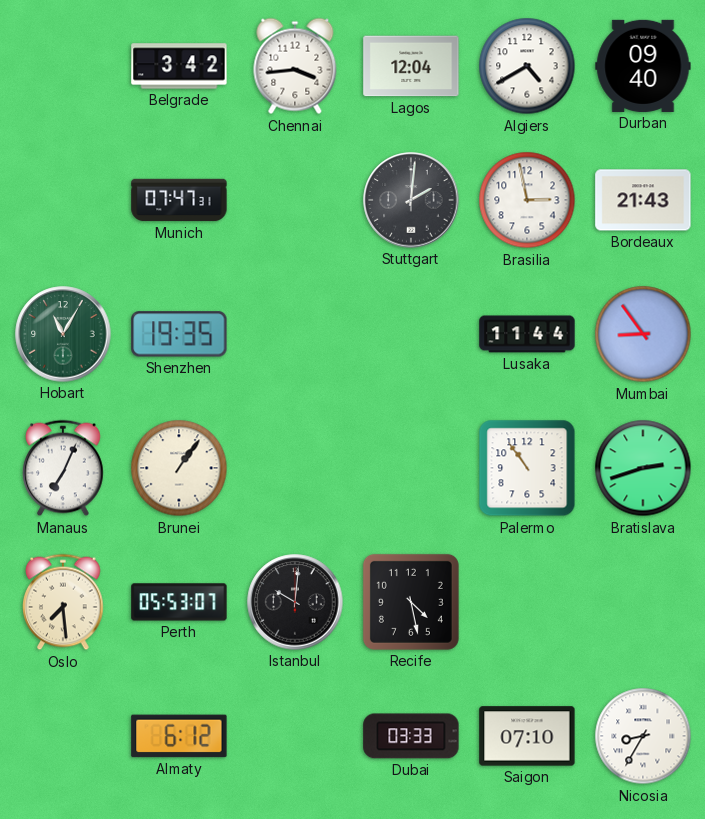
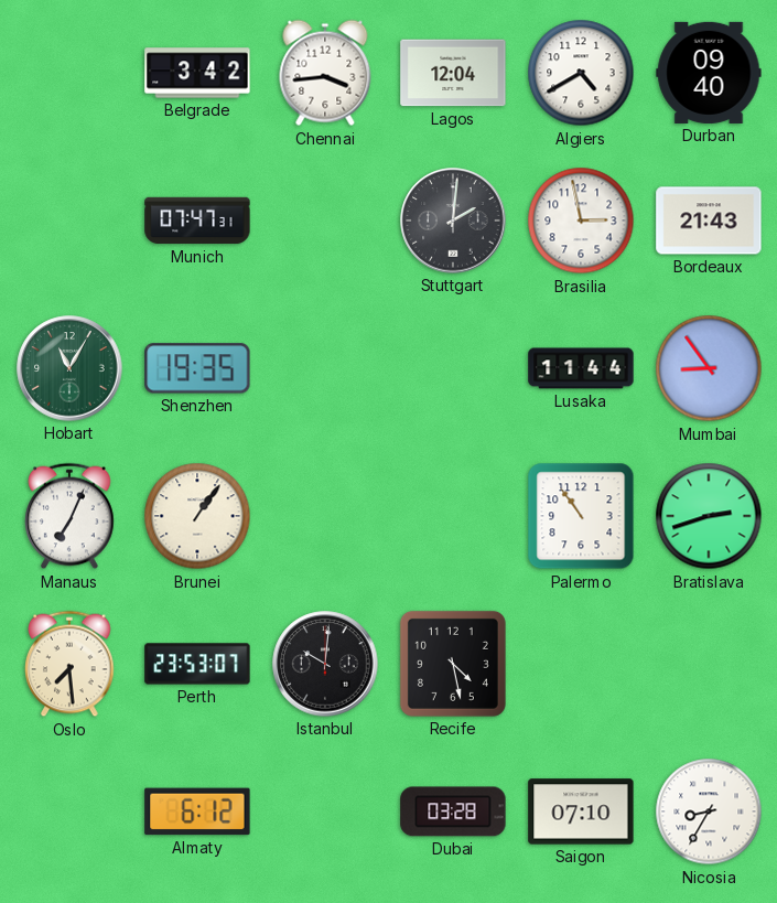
Perth: 05:53 -> 23:53
Dubai: 03:33 -> 03:28
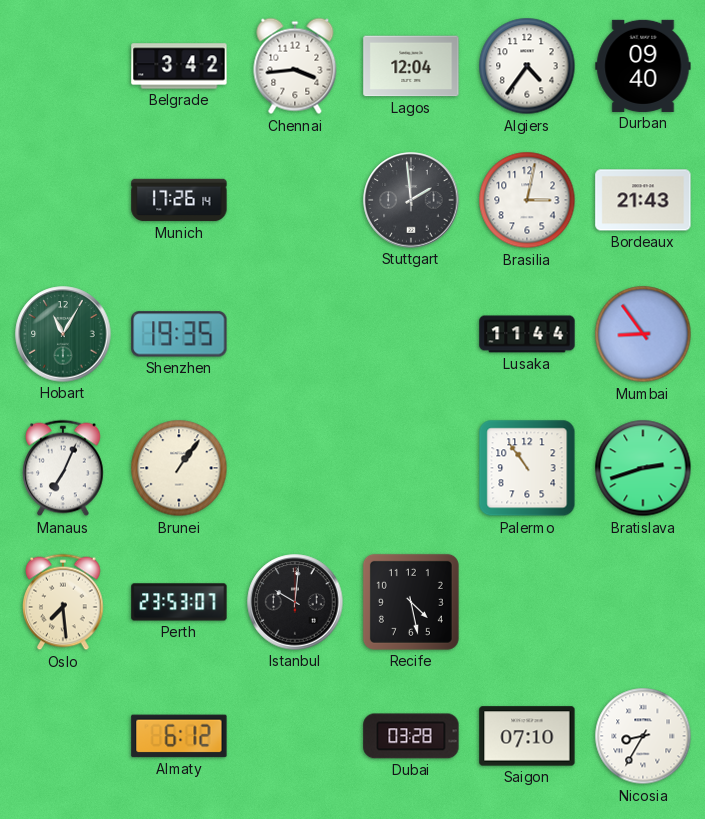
Algiers: 4:40 -> 4:36
Munich: 07:47 -> 17:26
Stuttgart: 2:01 -> 1:59
Brasilia: 2:58 -> 3:02
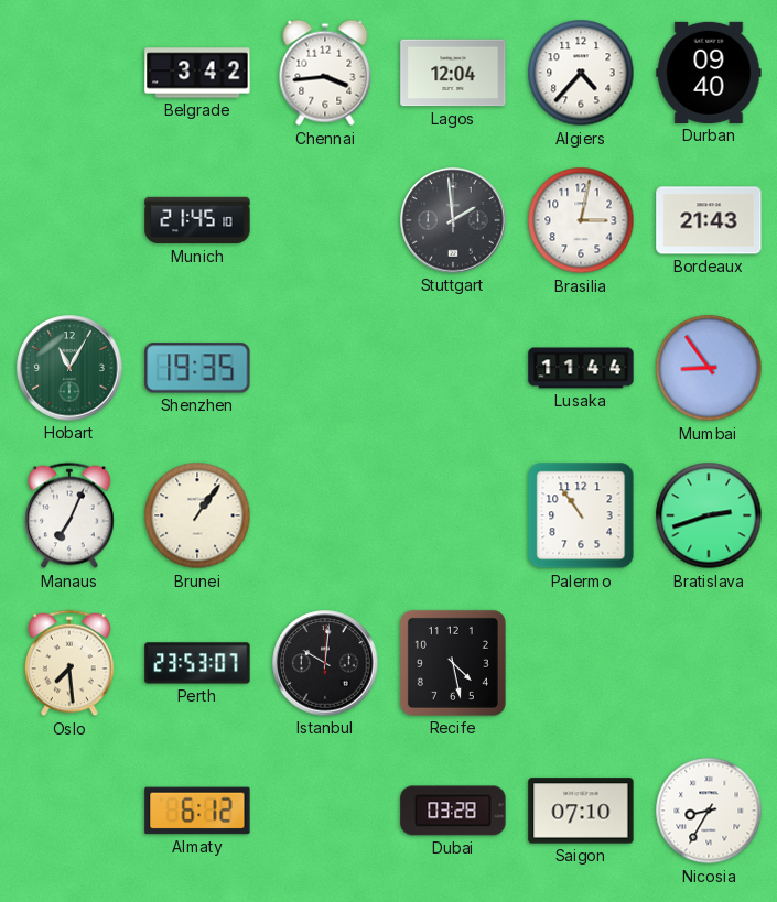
Algiers: 4:36 -> 4:37
Munich: 17:26 -> 21:45
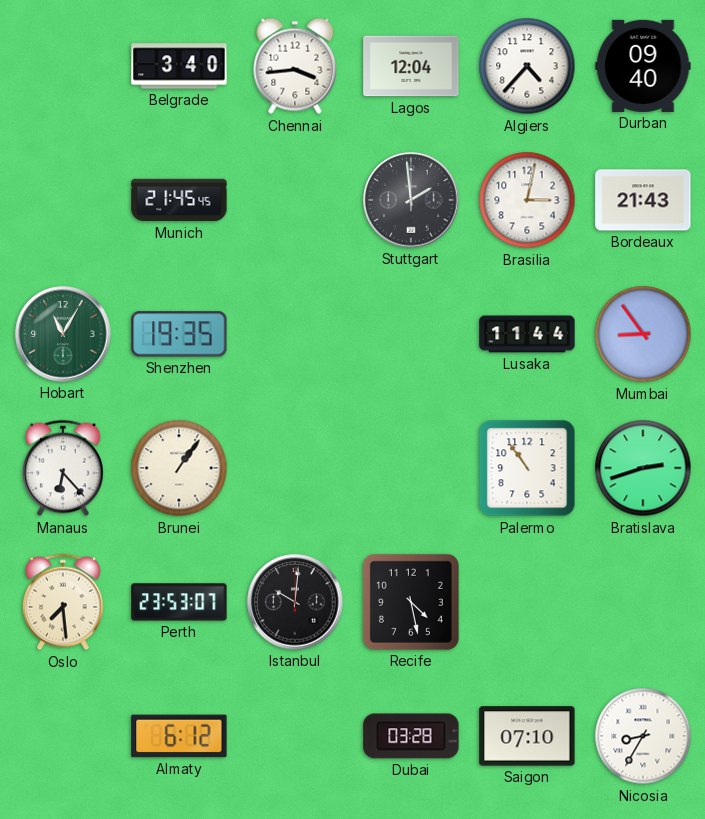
Belgrade: 3:42 -> 3:40
Munich: 21:45:10 -> 21:45:45
Manaus: 7:04 -> 6:23
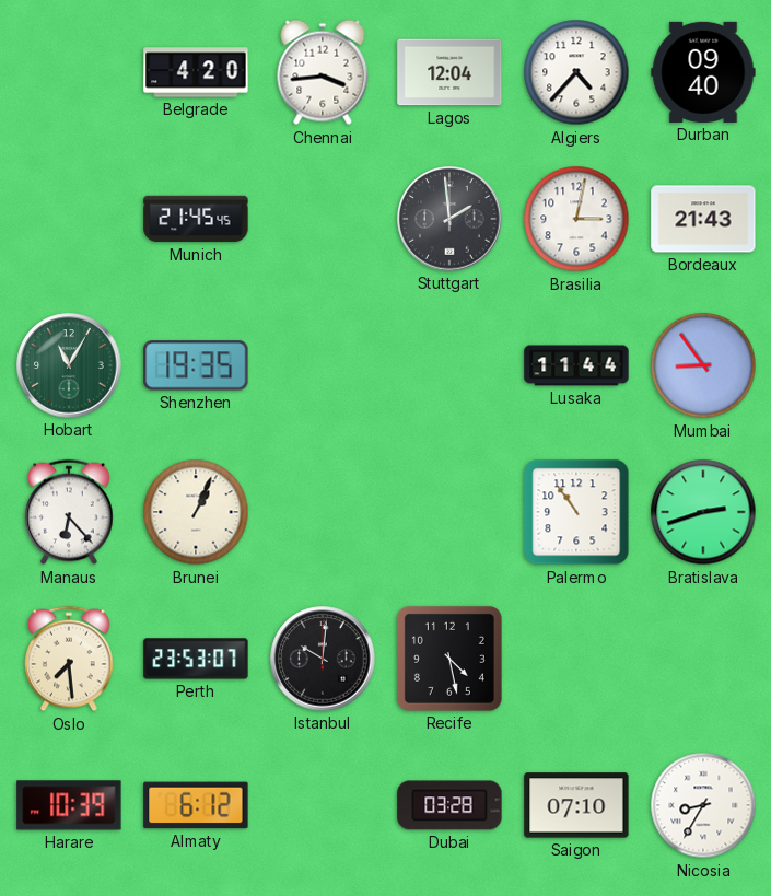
Belgrade: 3:40 -> 4:20
Brunei: 1:06 -> 1:04
Harare: none -> 10:39
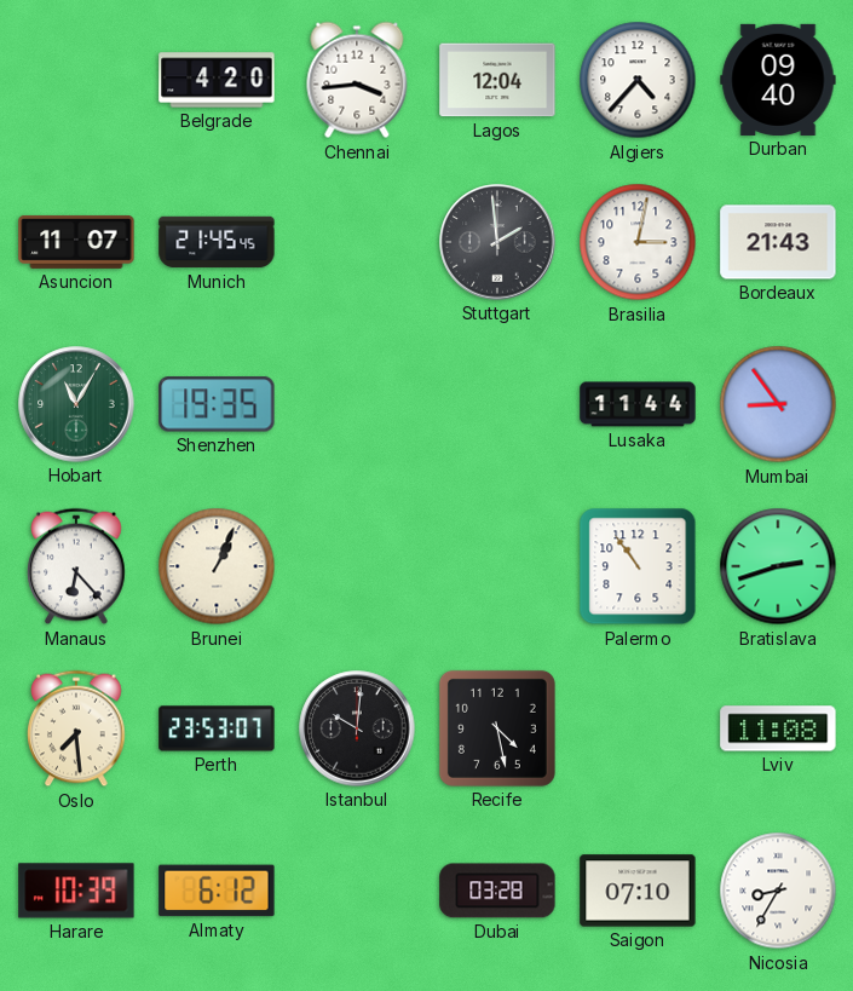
Asuncion: none -> 11:07
Lviv: none -> 11:08
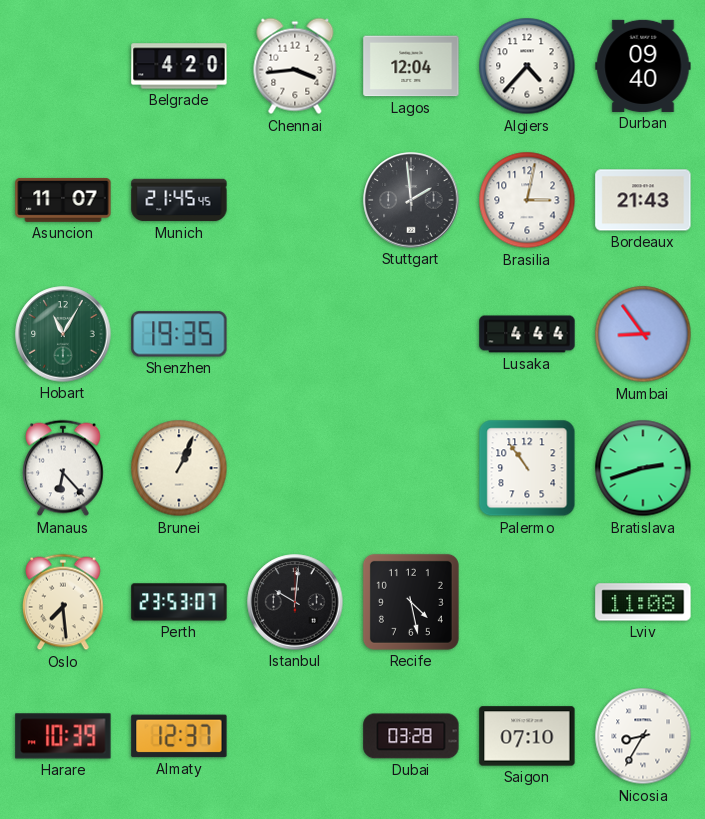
Lusaka: 11:44 -> 4:44
Almaty: 6:12 -> 12:37
